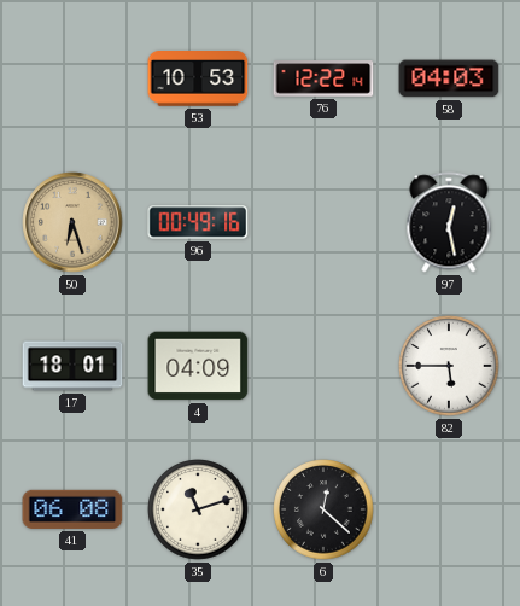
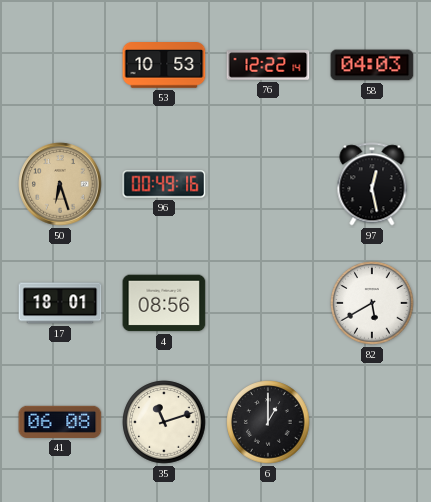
4: 04:09 -> 08:56
82: 5:45 -> 5:40
6: 12:22 -> 1:00
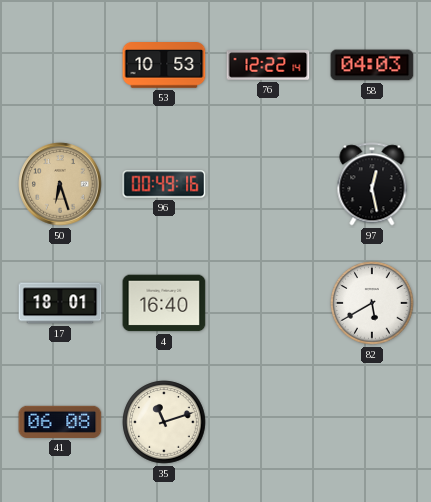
4: 08:56 -> 16:40
6: 1:00 -> none
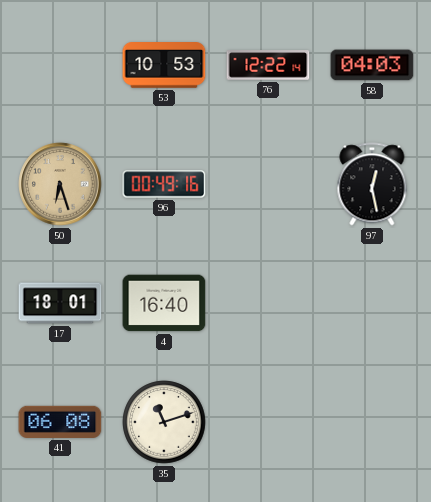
82: 5:40 -> none
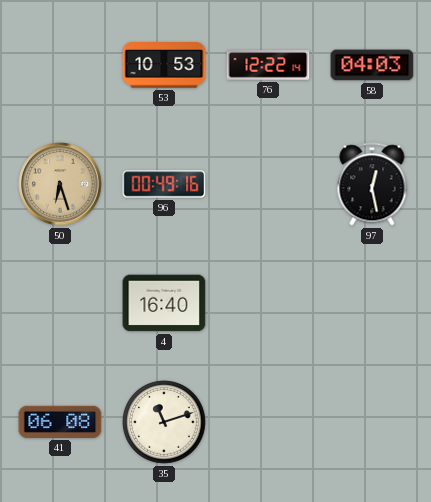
17: 18:01 -> none
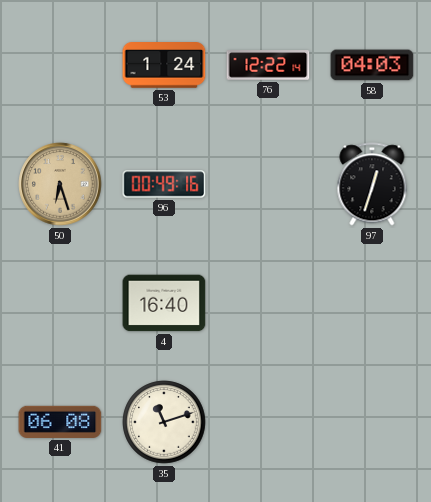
53: 10:53 -> 1:24
97: 12:28 -> 12:33
